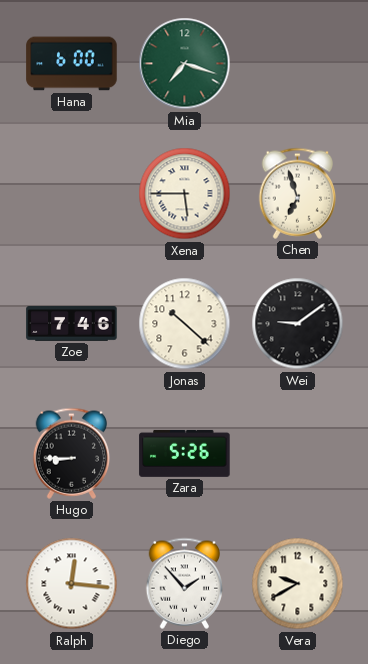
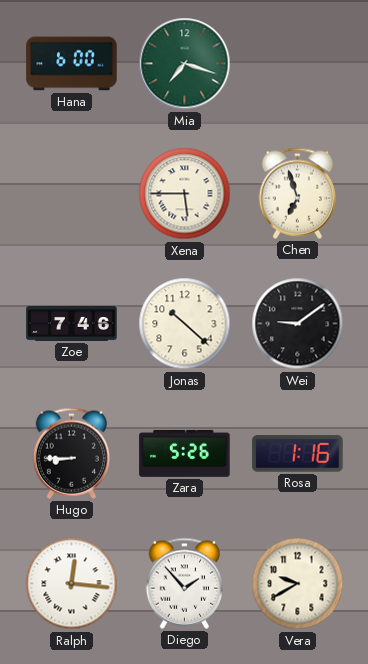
Rosa: none -> 1:16
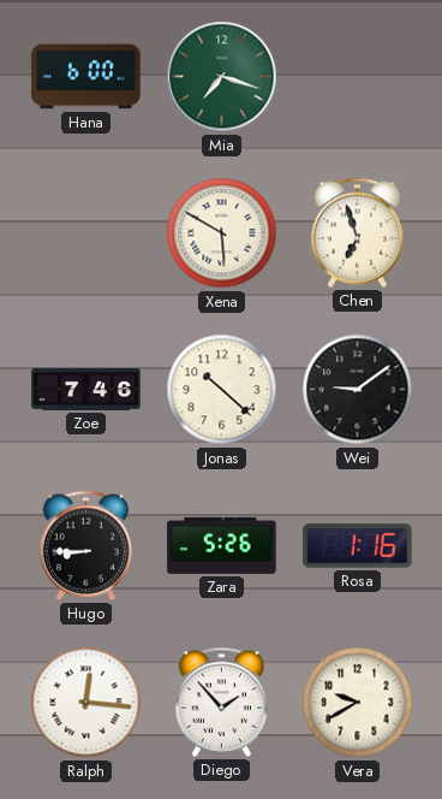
Xena: 5:45 -> 5:50
